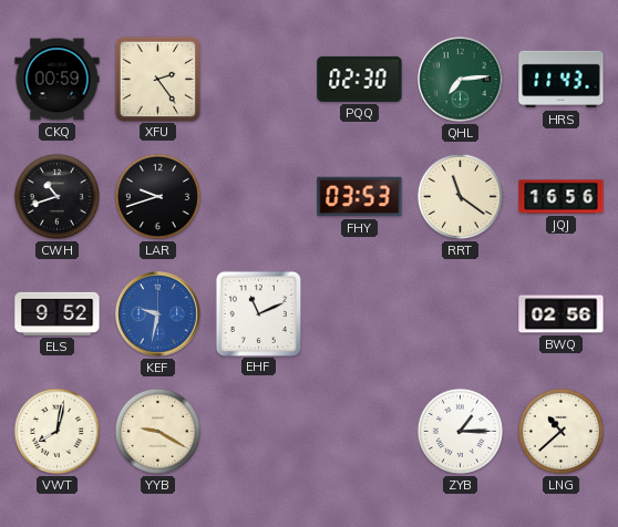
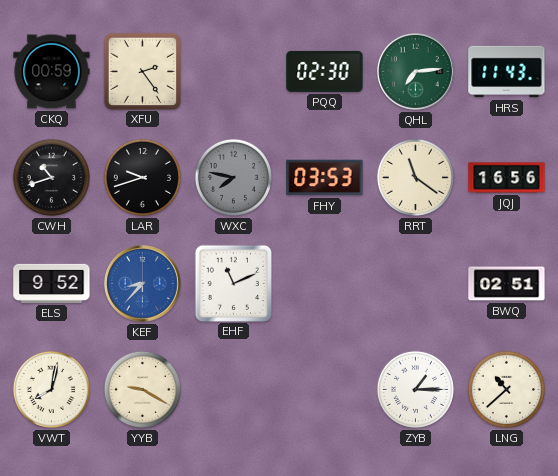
WXC: none -> 7:47
KEF: 9:32 -> 8:37
BWQ: 02:56 -> 02:51
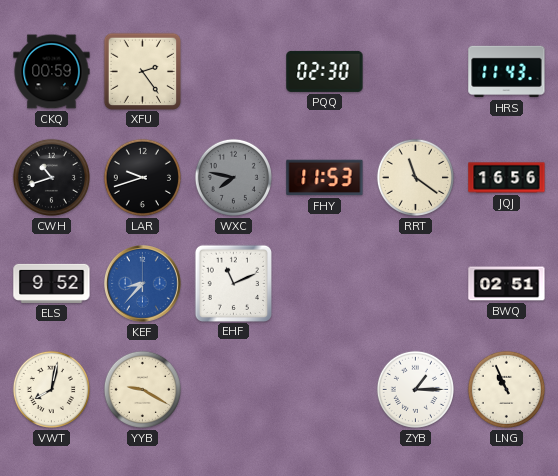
QHL: 7:14 -> none
FHY: 03:53 -> 11:53
LNG: 10:38 -> 10:56
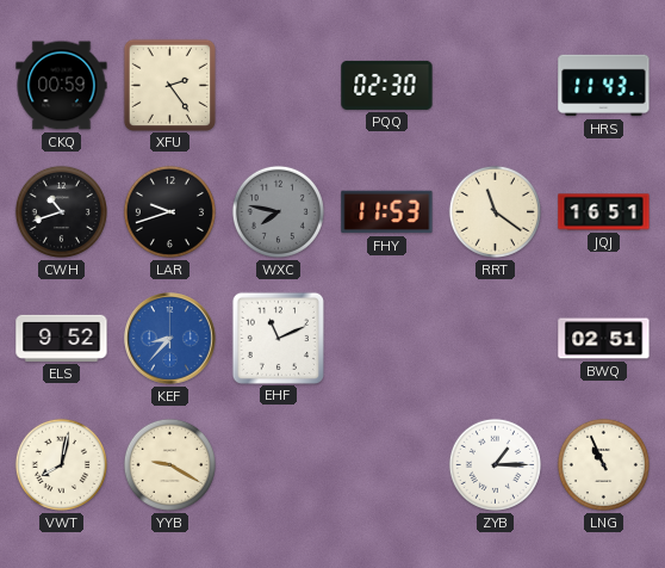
JQJ: 16:56 -> 16:51
